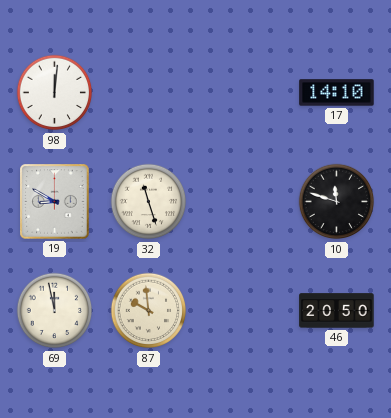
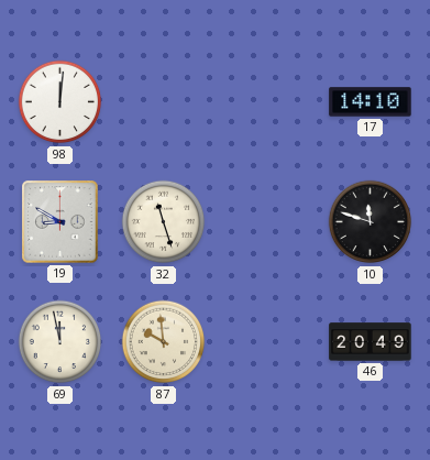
46: 20:50 -> 20:49
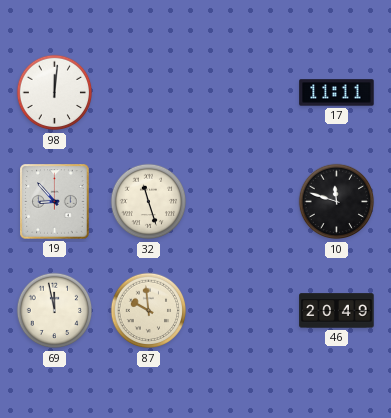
17: 14:10 -> 11:11
19: 8:50 -> 8:53
